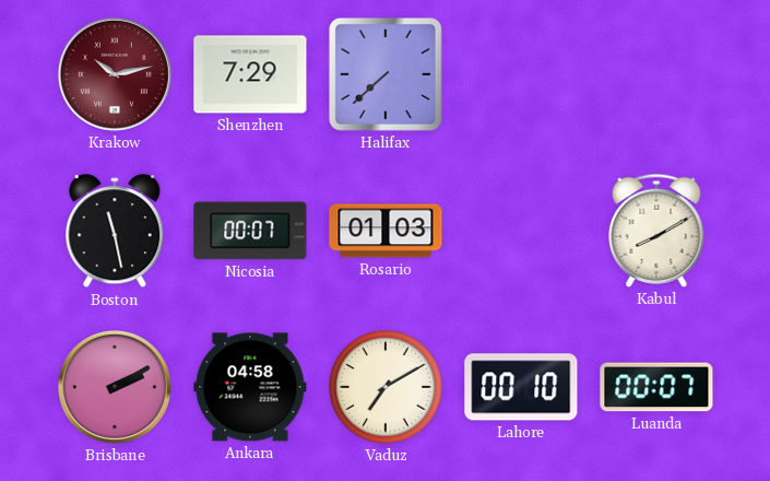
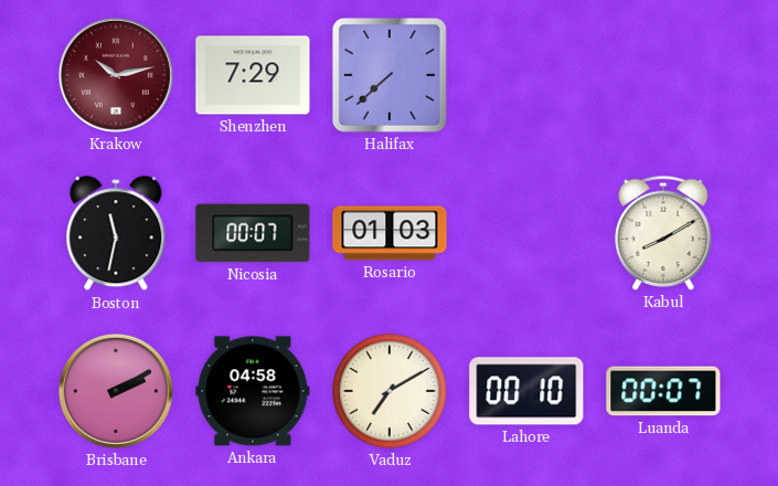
Boston: 11:28 -> 11:32
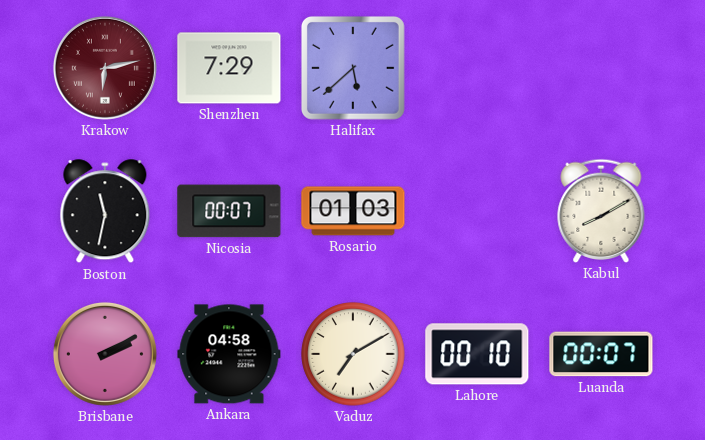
Krakow: 10:13 -> 6:13
Halifax: 7:38 -> 5:38
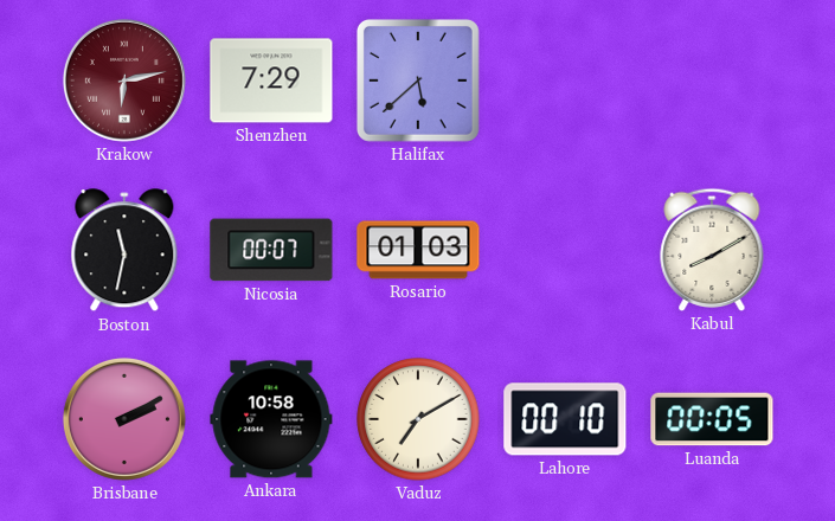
Ankara: 04:58 -> 10:58
Luanda: 00:07 -> 00:05
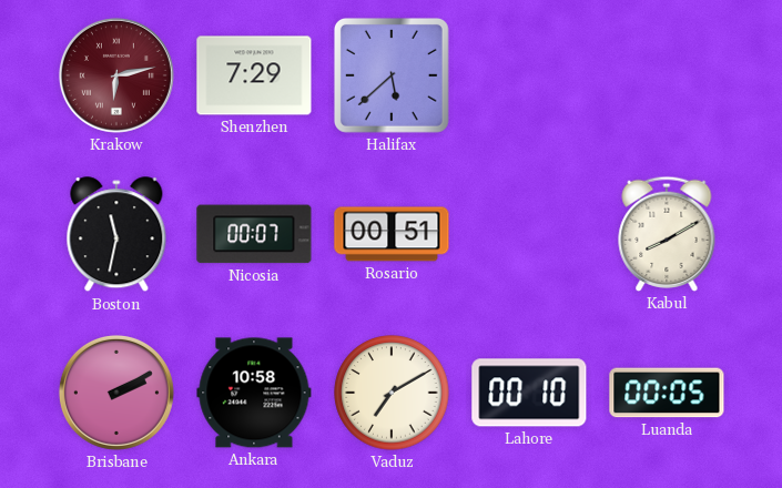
Rosario: 01:03 -> 00:51
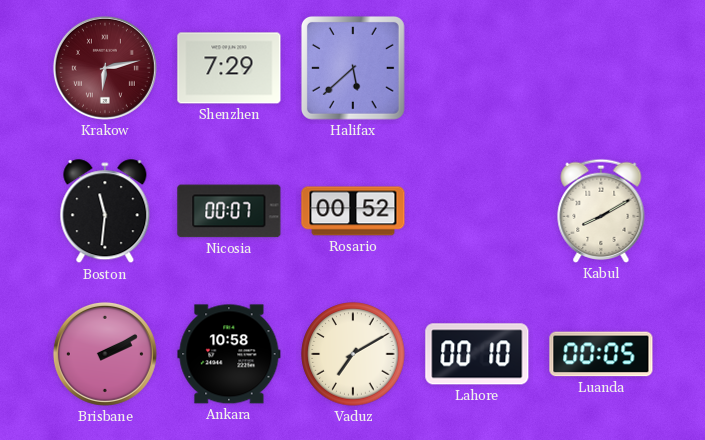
Boston: 11:32 -> 11:31
Rosario: 00:51 -> 00:52
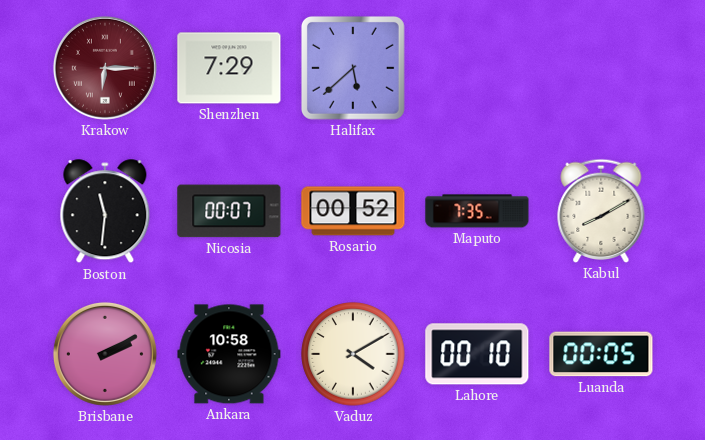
Krakow: 6:13 -> 6:15
Maputo: none -> 7:35
Vaduz: 7:10 -> 4:10
